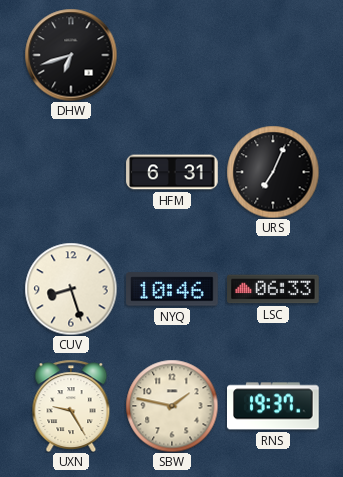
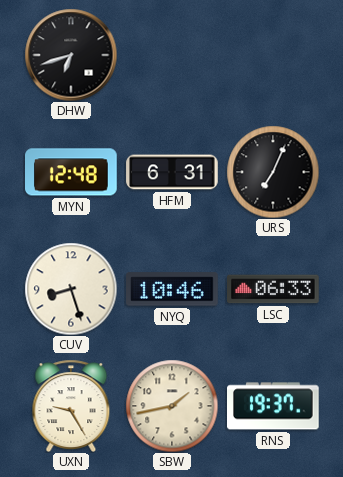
MYN: none -> 12:48
SBW: 1:47 -> 1:43
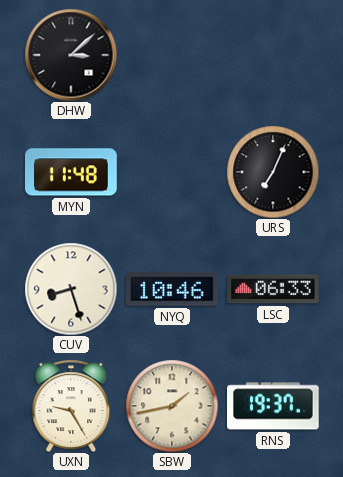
DHW: 6:42 -> 3:08
MYN: 12:48 -> 11:48
HFM: 6:31 -> none
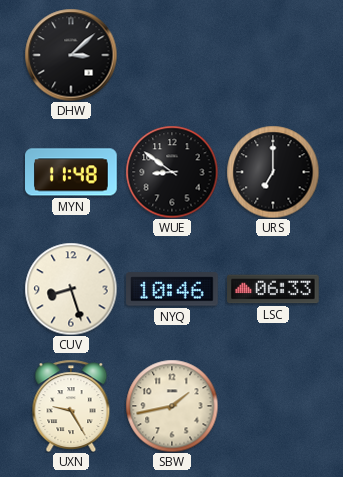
WUE: none -> 8:51
URS: 7:04 -> 7:00
RNS: 19:37 -> none
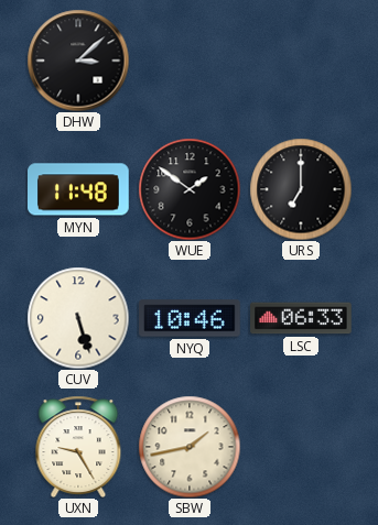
WUE: 8:51 -> 1:51
CUV: 8:27 -> 5:27
